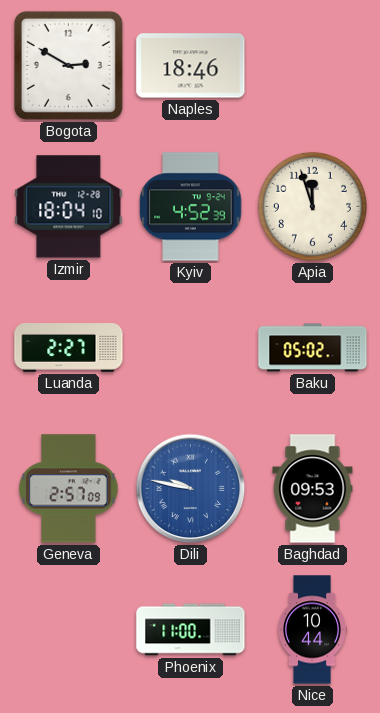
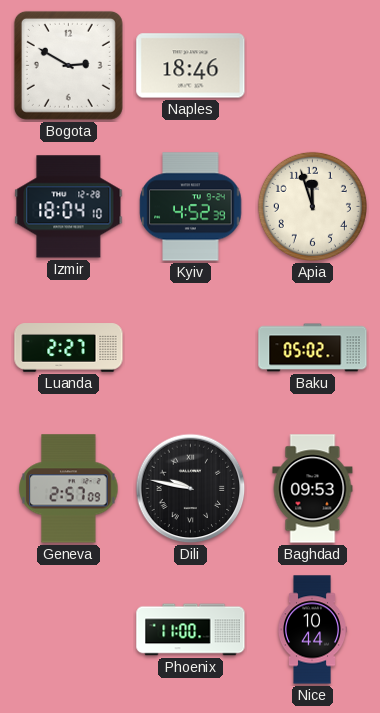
Dili dial: blue -> black
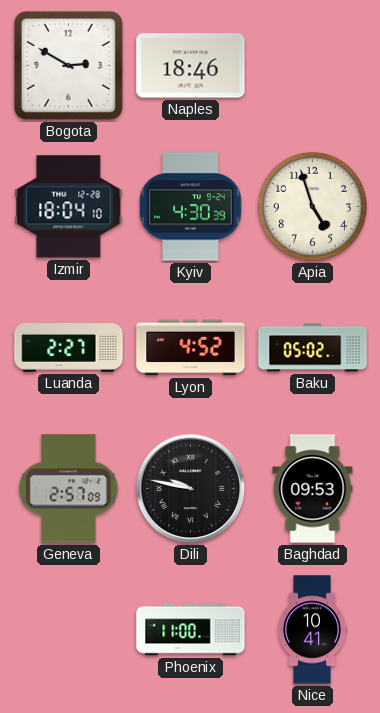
Kyiv: 4:52 -> 4:30
Apia: 11:57 -> 4:57
Lyon: none -> 4:52
Nice: 10:44 -> 10:41
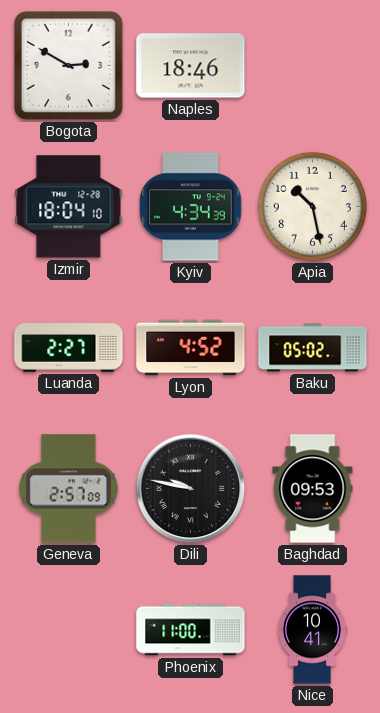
Kyiv: 4:30 -> 4:34
Apia: 4:57 -> 10:28
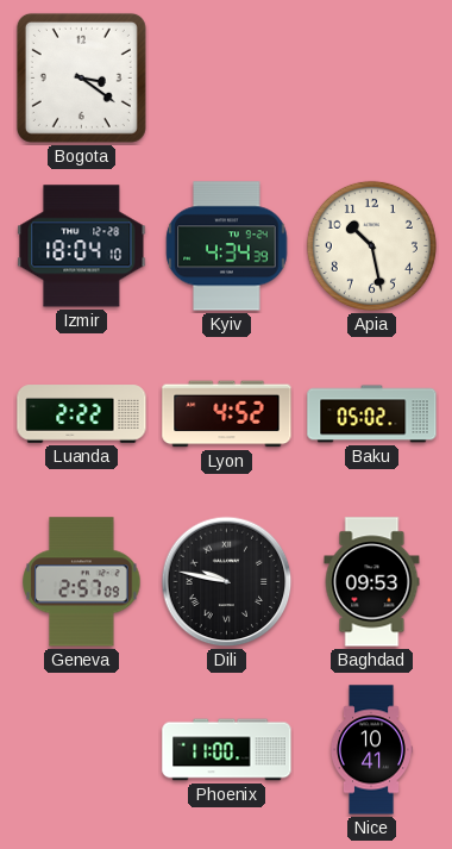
Bogota: 2:50 -> 3:21
Naples: 18:46 -> none
Luanda: 2:27 -> 2:22
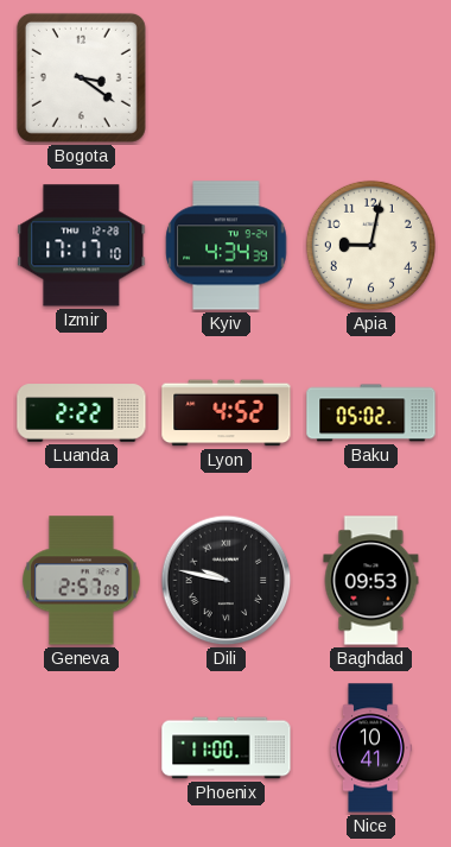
Izmir: 18:04 -> 17:17
Apia: 10:28 -> 9:02
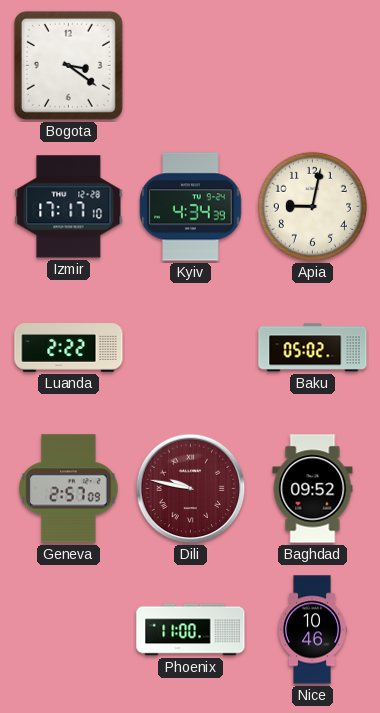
Lyon: 4:52 -> none
Dili dial: black -> burgundy
Baghdad: 09:53 -> 09:52
Nice: 10:41 -> 10:46
